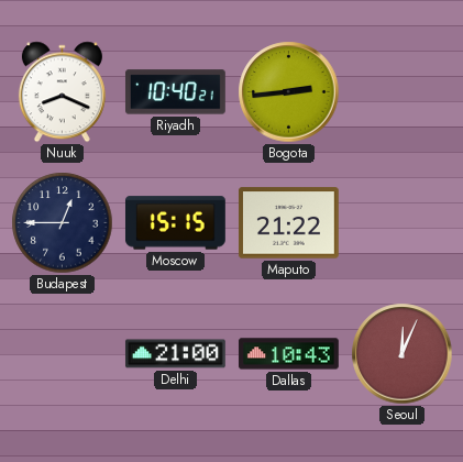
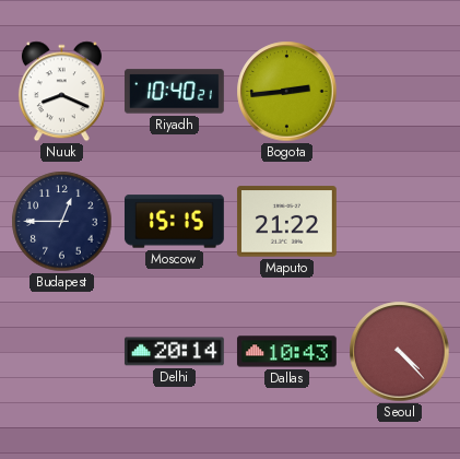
Delhi: 21:00 -> 20:14
Seoul: 12:04 -> 4:23
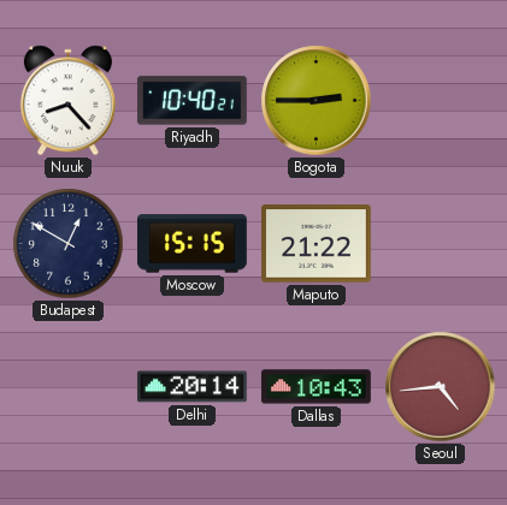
Nuuk: 8:19 -> 8:23
Bogota: 2:44 -> 2:45
Budapest: 12:45 -> 12:50
Seoul: 4:23 -> 4:44
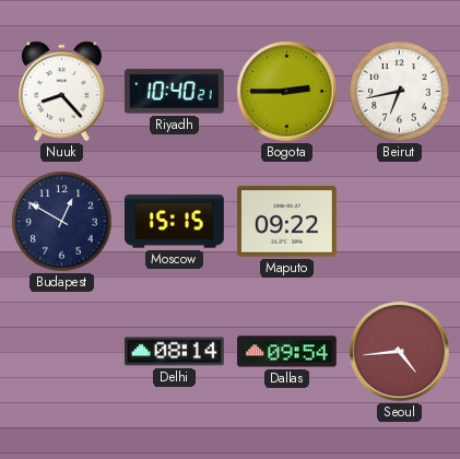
Beirut: none -> 6:43
Maputo: 21:22 -> 09:22
Delhi: 20:14 -> 08:14
Dallas: 10:43 -> 09:54
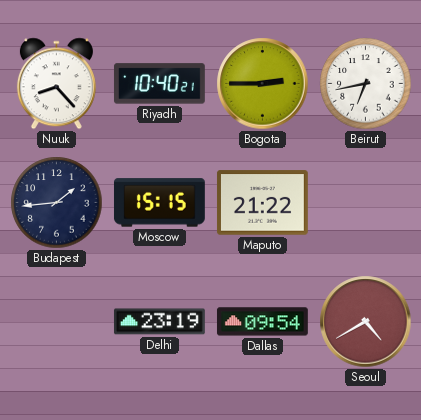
Budapest: 12:50 -> 1:44
Maputo: 09:22 -> 21:22
Delhi: 08:14 -> 23:19
Seoul: 4:44 -> 4:40
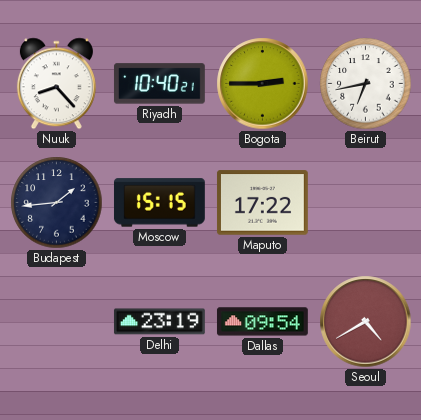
Maputo: 21:22 -> 17:22
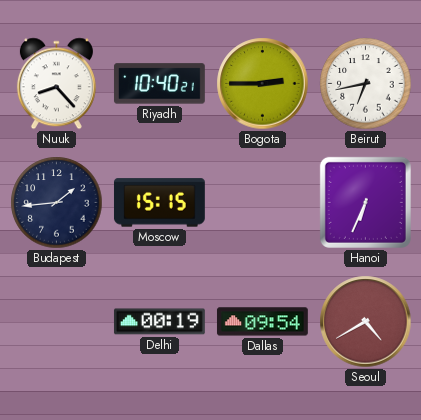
Maputo: 17:22 -> none
Hanoi: none -> 6:34
Delhi: 23:19 -> 00:19
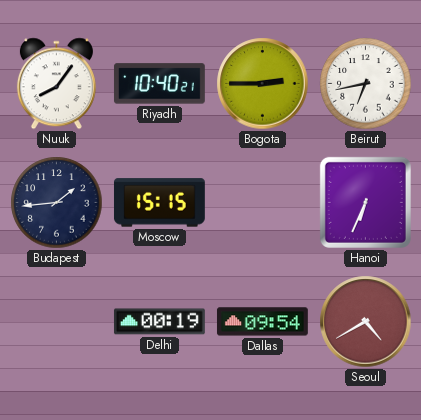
Nuuk: 8:23 -> 8:06
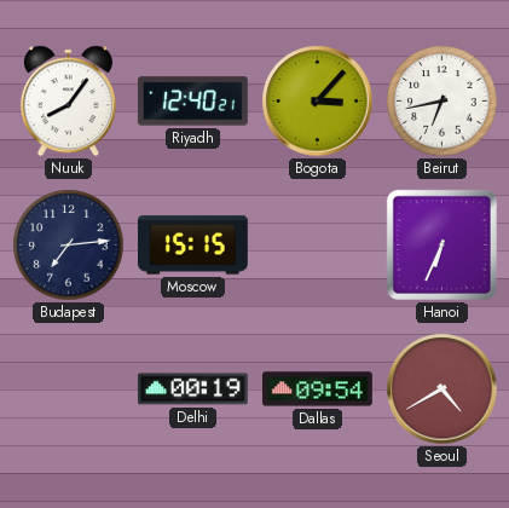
Riyadh: 10:40 -> 12:40
Bogota: 2:45 -> 3:07
Budapest: 1:44 -> 7:14
